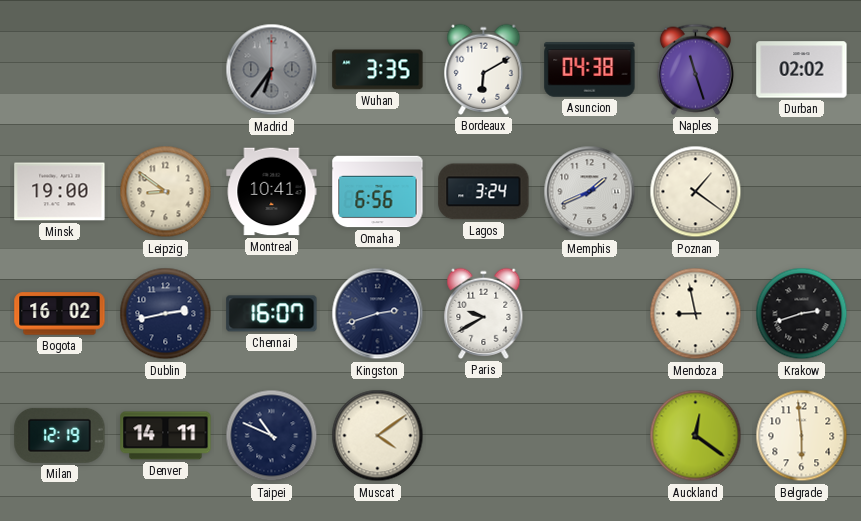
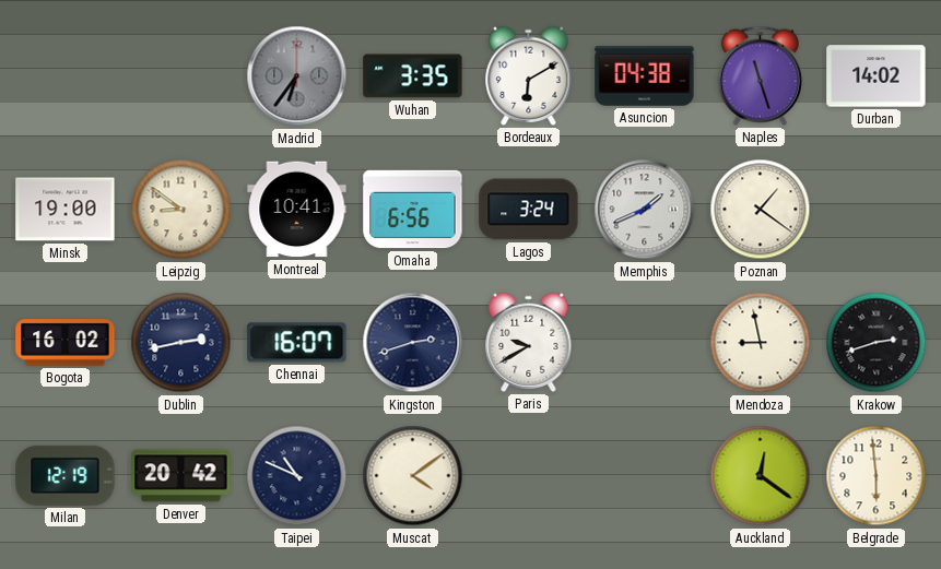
Durban: 02:02 -> 14:02
Denver: 14:11 -> 20:42
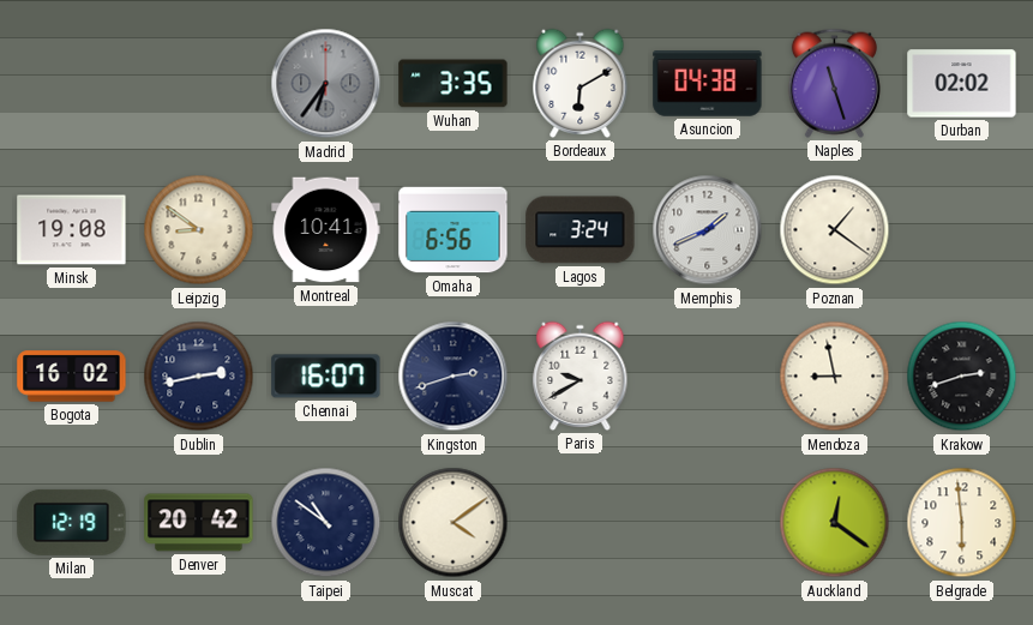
Durban: 14:02 -> 02:02
Minsk: 19:00 -> 19:08
Taipei: 10:49 -> 10:51
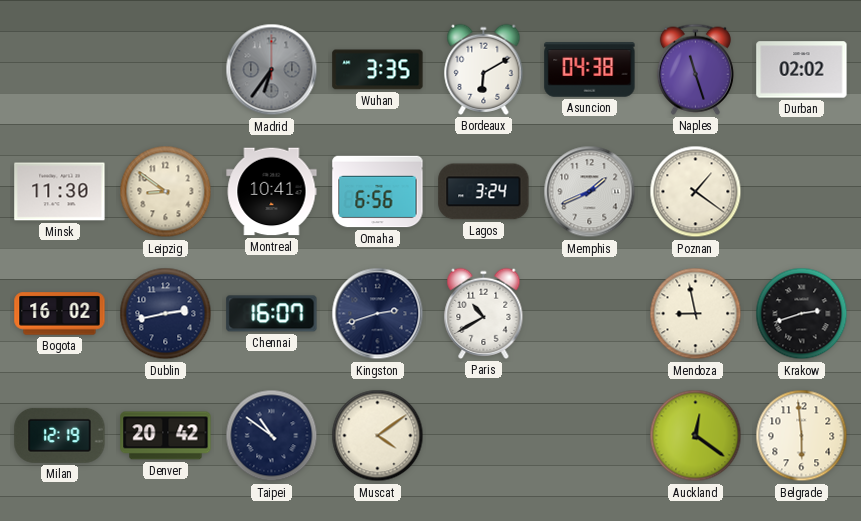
Minsk: 19:08 -> 11:30
Paris: 9:40 -> 10:40
